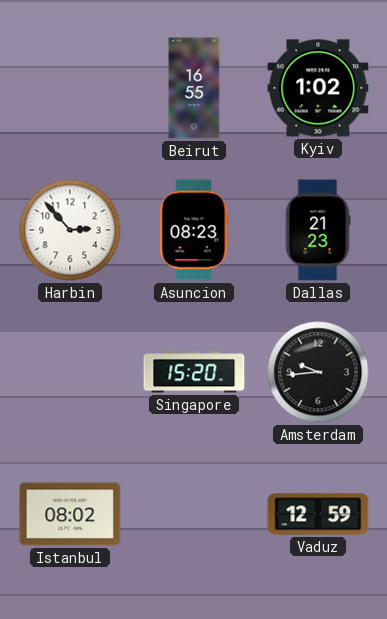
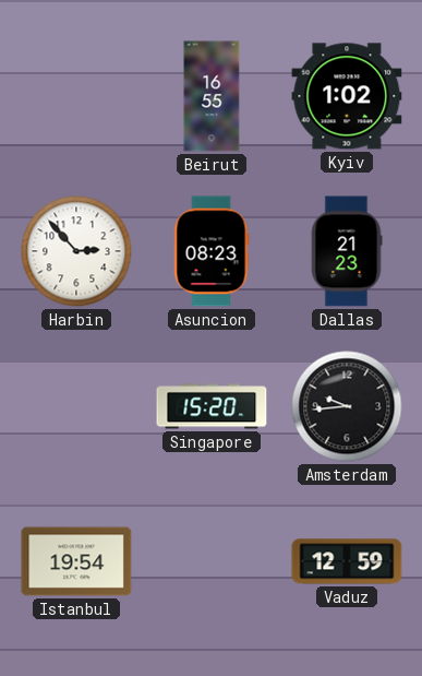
Istanbul: 08:02 -> 19:54
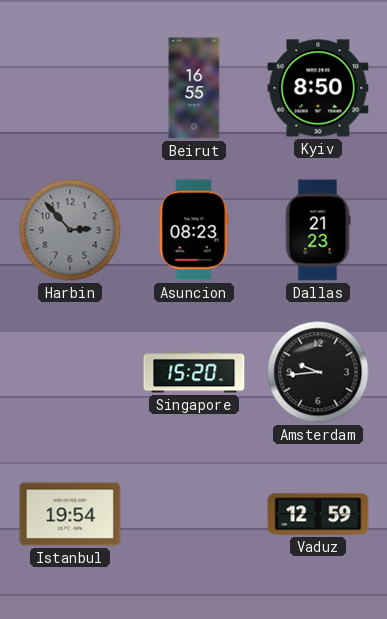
Kyiv: 1:02 -> 8:50
Harbin dial: white -> grey
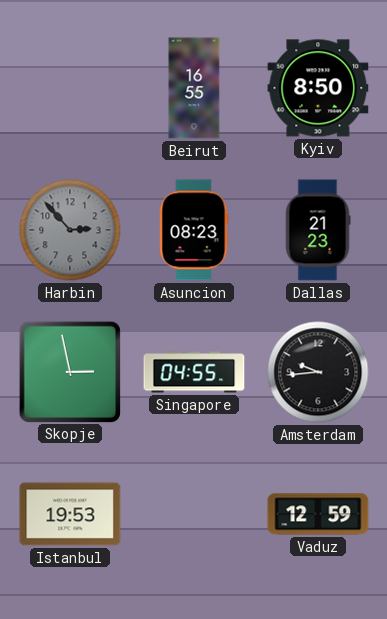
Skopje: none -> 2:58
Singapore: 15:20 -> 04:55
Istanbul: 19:54 -> 19:53
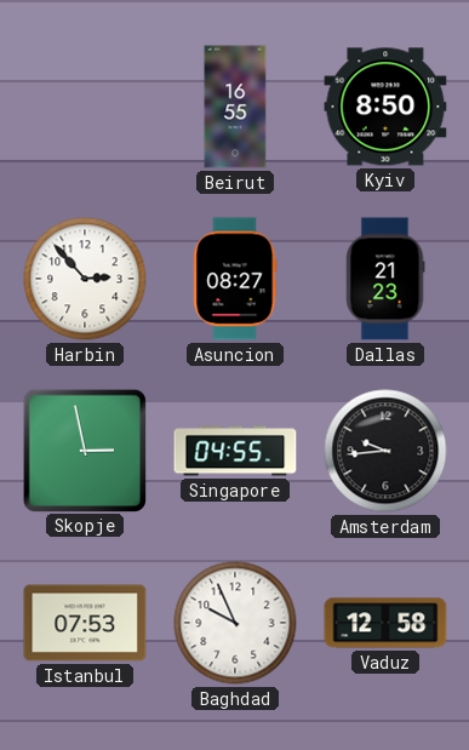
Harbin dial: grey -> white
Asuncion: 08:23 -> 08:27
Istanbul: 19:53 -> 07:53
Baghdad: none -> 9:56
Vaduz: 12:59 -> 12:58
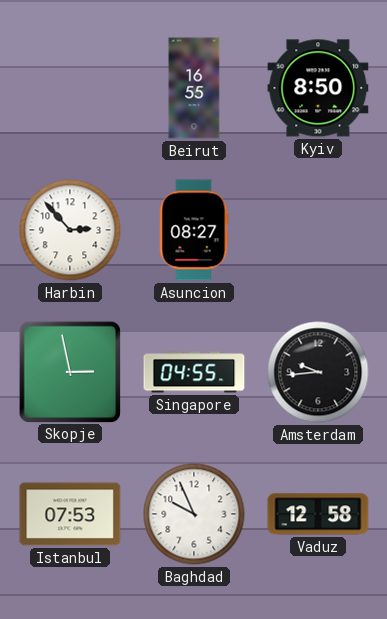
Dallas: 21:23 -> none
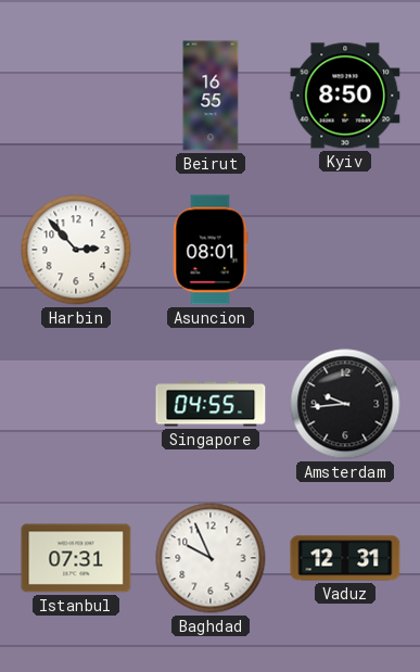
Asuncion: 08:27 -> 08:01
Skopje: 2:58 -> none
Istanbul: 07:53 -> 07:31
Vaduz: 12:58 -> 12:31
